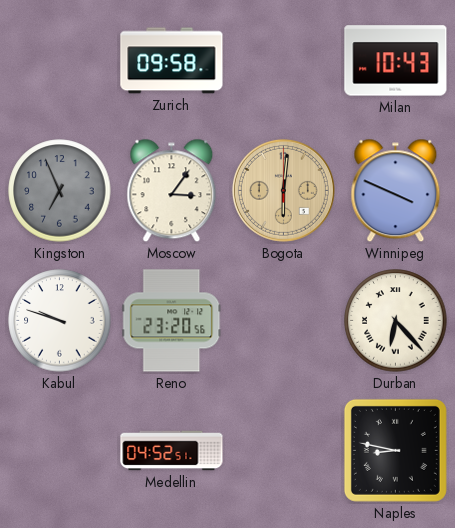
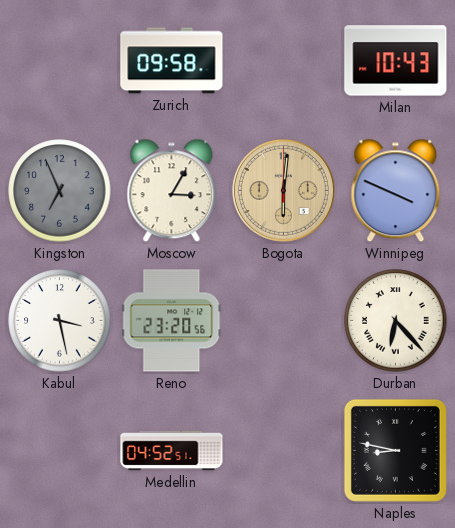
Moscow: 3:06 -> 3:05
Kabul: 9:48 -> 3:28
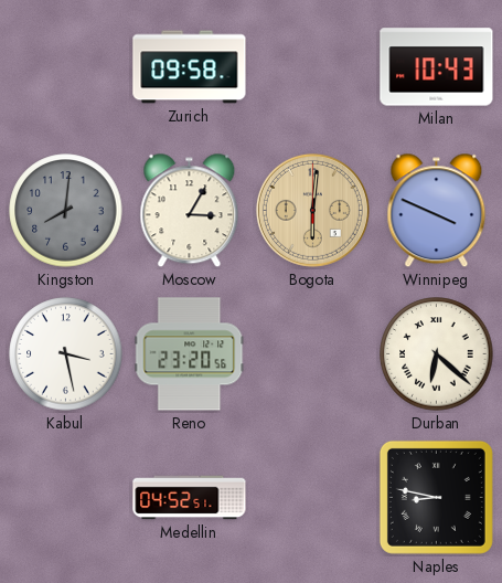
Kingston: 6:56 -> 8:01
Durban: 6:23 -> 6:22
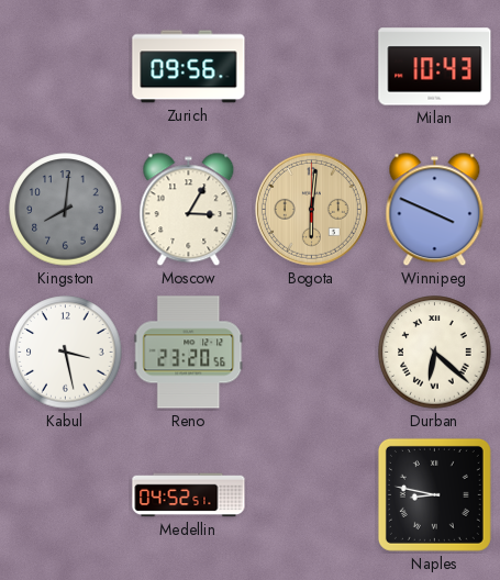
Zurich: 09:58 -> 09:56
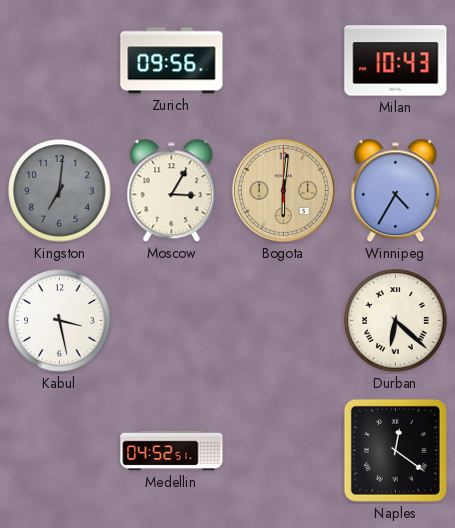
Kingston: 8:01 -> 7:01
Winnipeg: 3:49 -> 4:35
Reno: 23:20 -> none
Naples: 8:47 -> 12:21
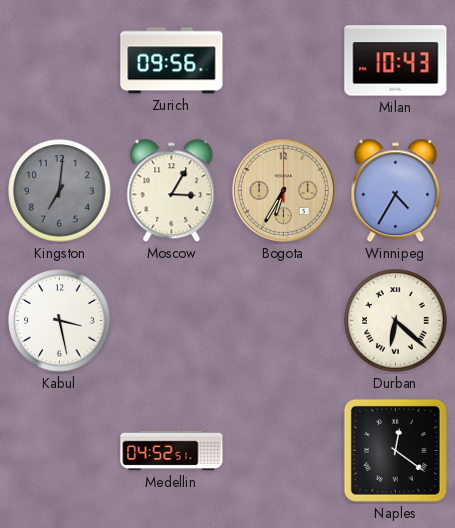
Bogota: 6:01 -> 6:35
